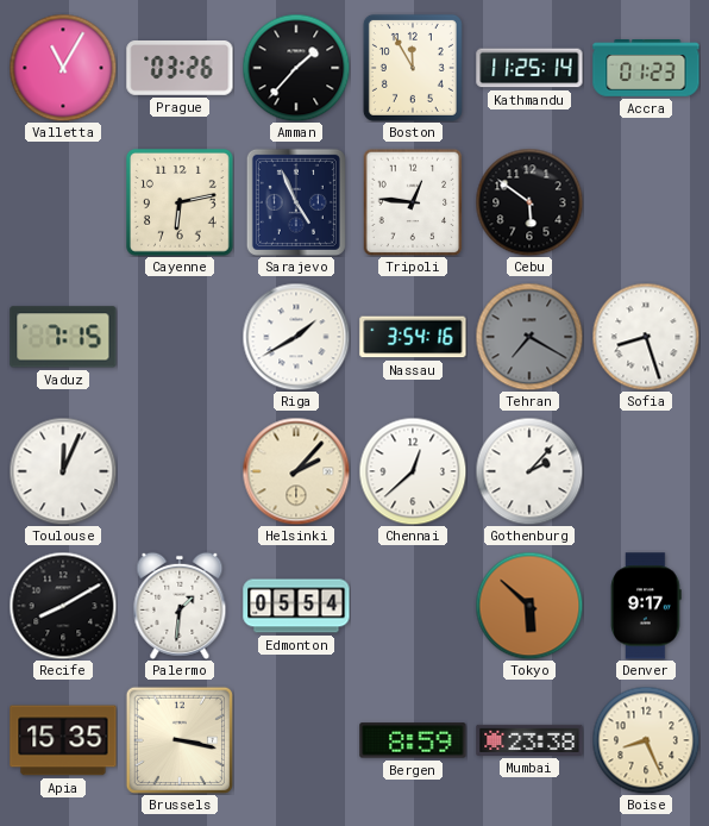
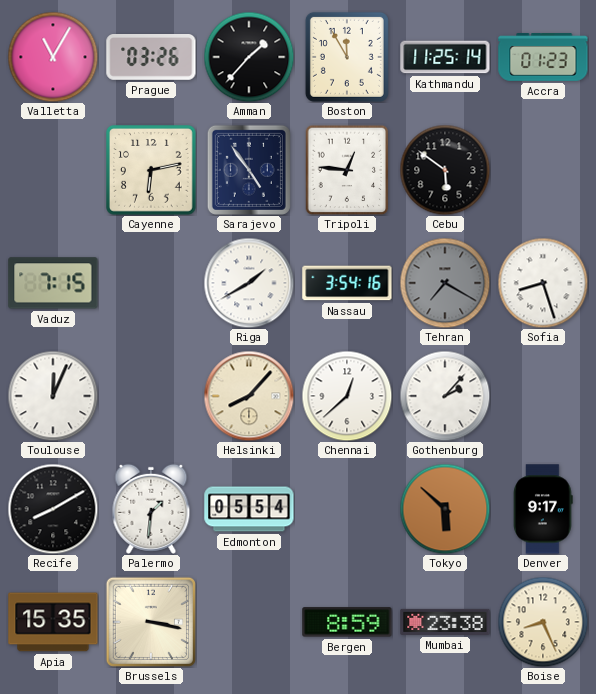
Sarajevo: 4:56 -> 4:54
Helsinki: 2:07 -> 8:07
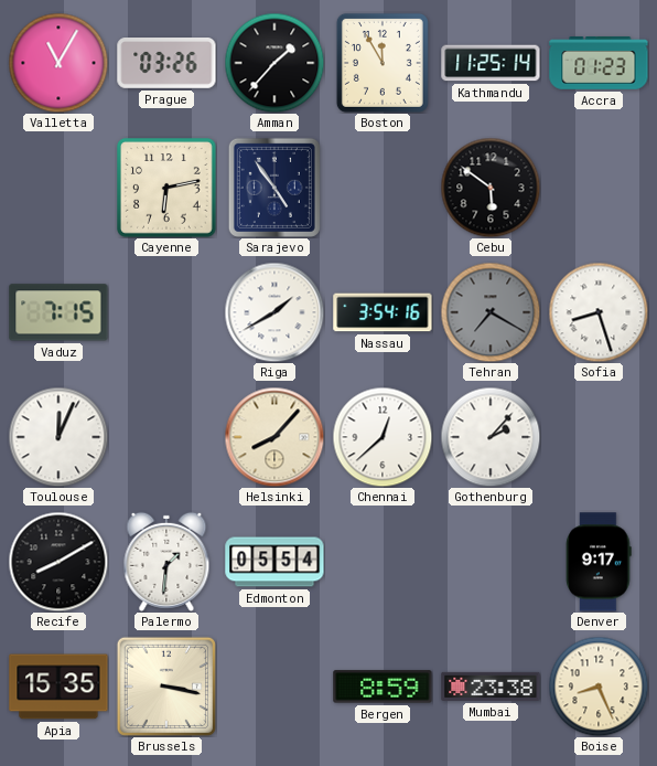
Tripoli: 12:46 -> none
Tokyo: 5:52 -> none
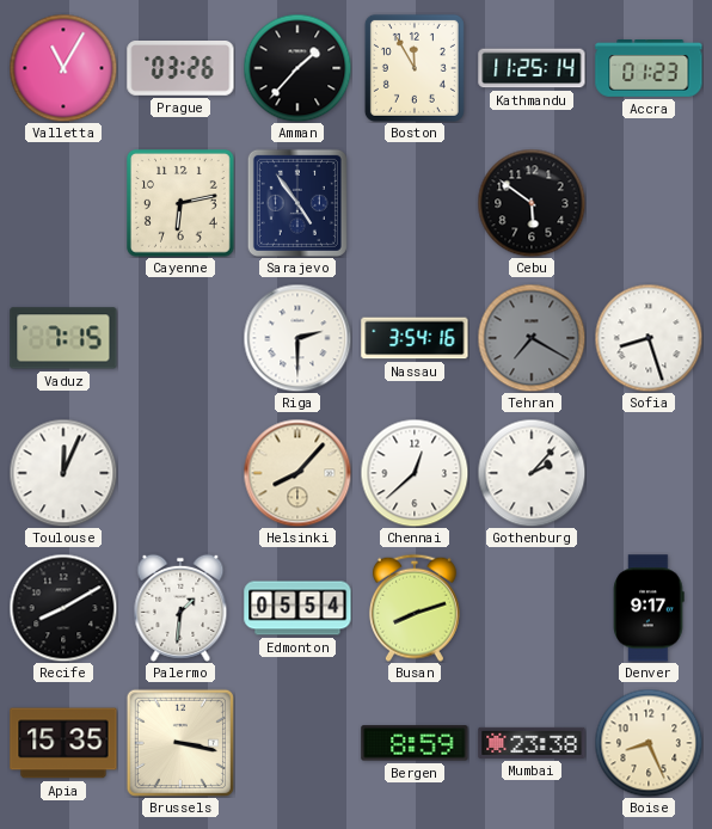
Riga: 1:40 -> 2:30
Busan: none -> 8:12
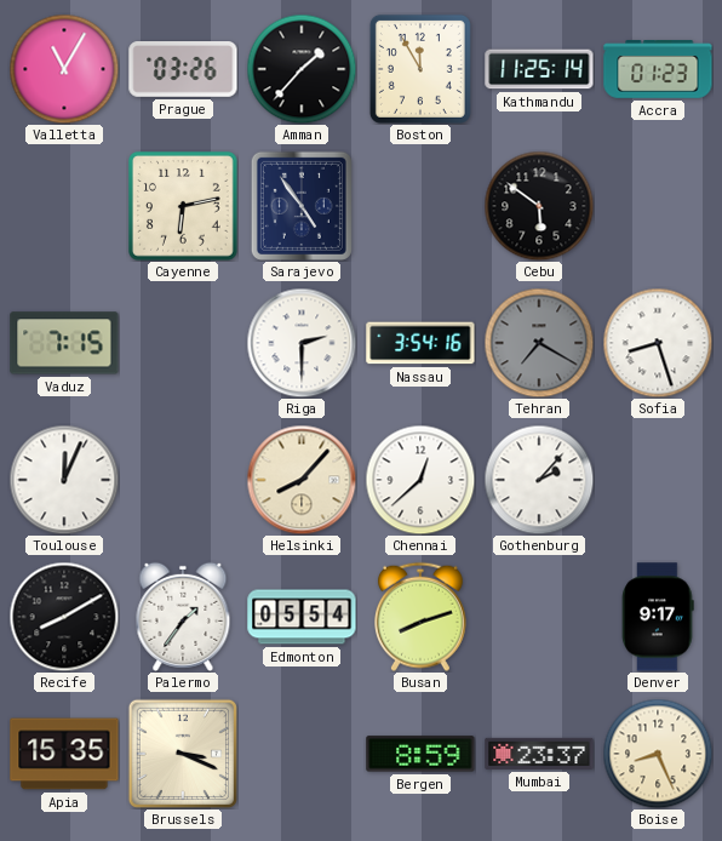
Palermo: 1:31 -> 1:36
Brussels: 3:17 -> 3:19
Mumbai: 23:38 -> 23:37
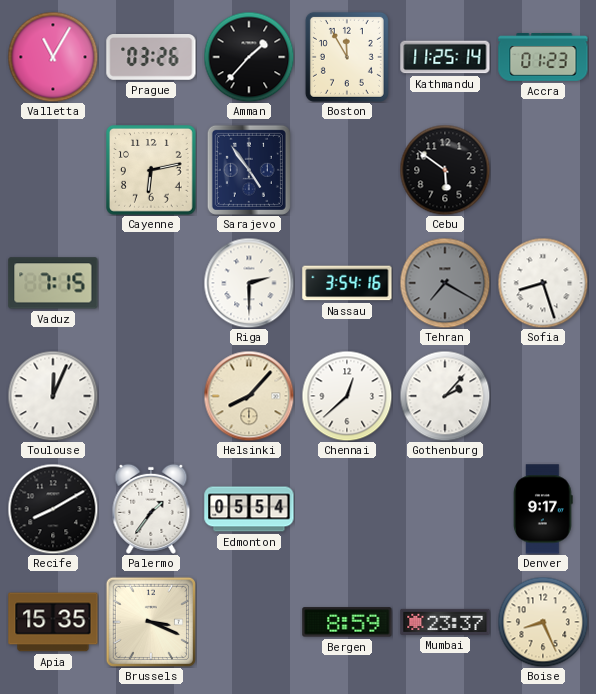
Busan: 8:12 -> none
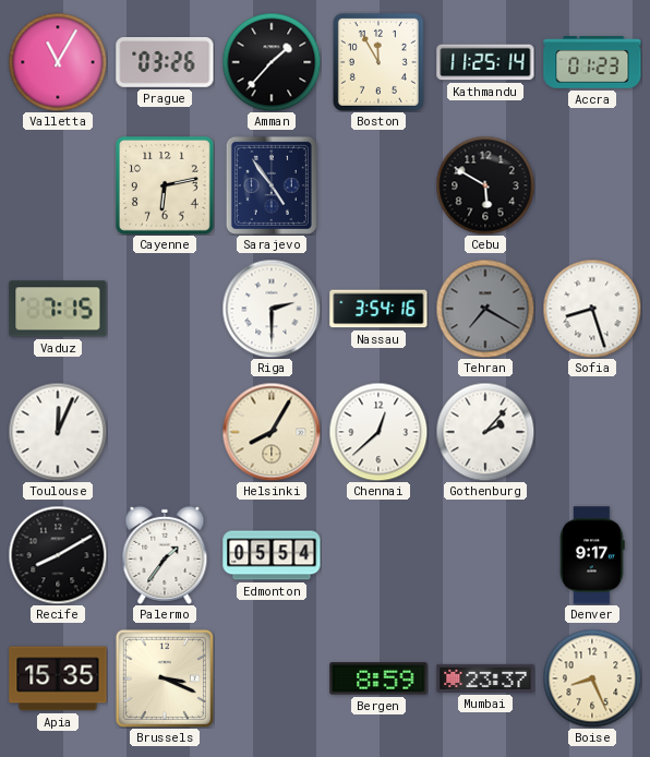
Cebu: 5:51 -> 5:50
Helsinki: 8:07 -> 8:05
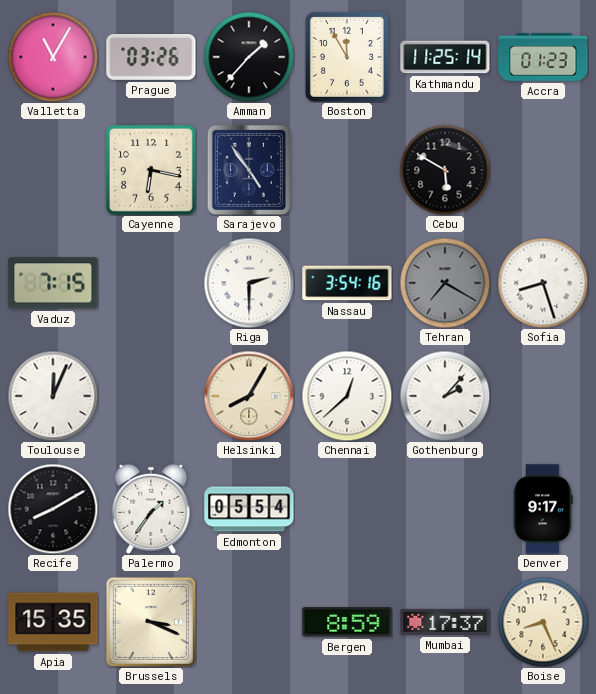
Cayenne: 6:13 -> 6:17
Mumbai: 23:37 -> 17:37
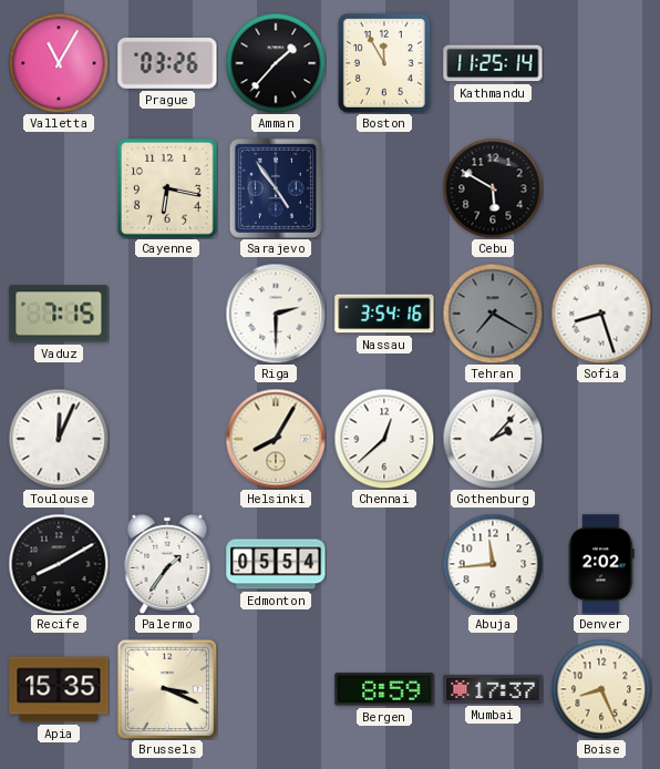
Accra: 01:23 -> none
Abuja: none -> 11:44
Denver: 9:17 -> 2:02
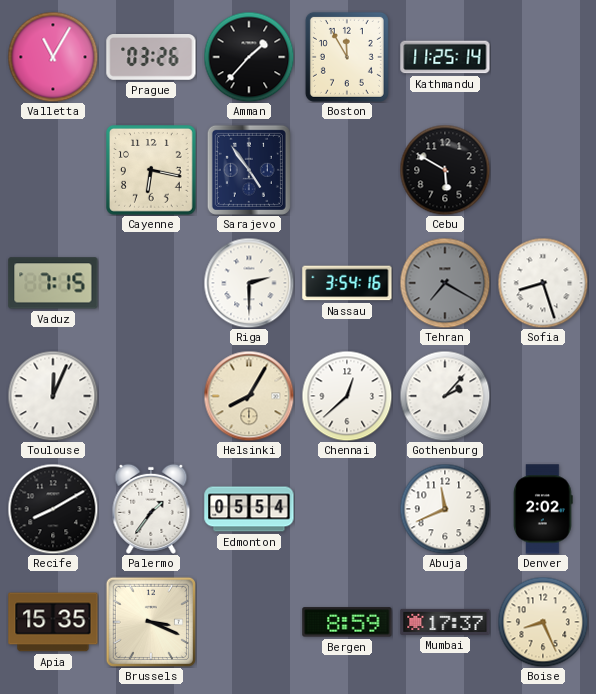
Abuja: 11:44 -> 11:41
